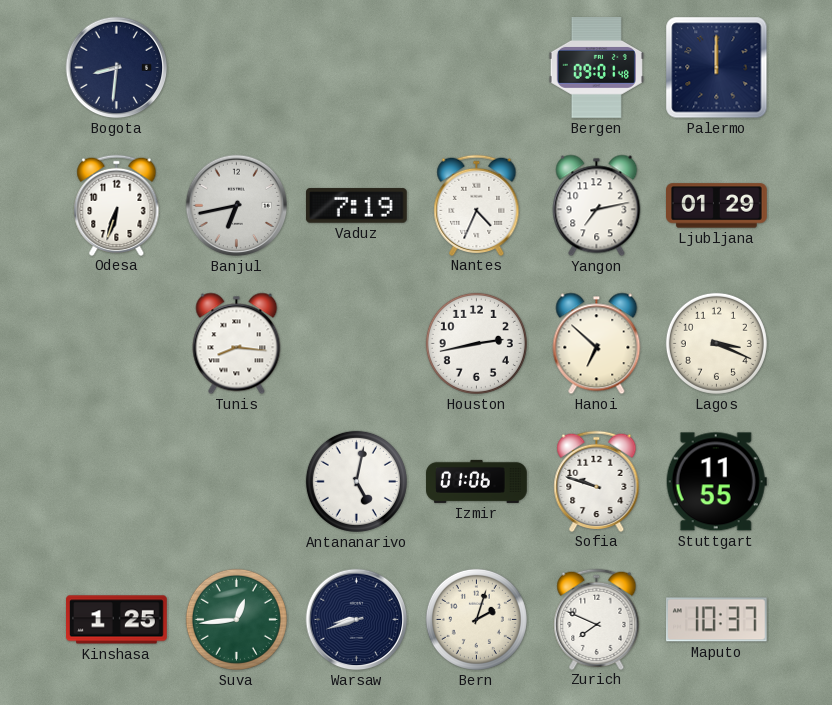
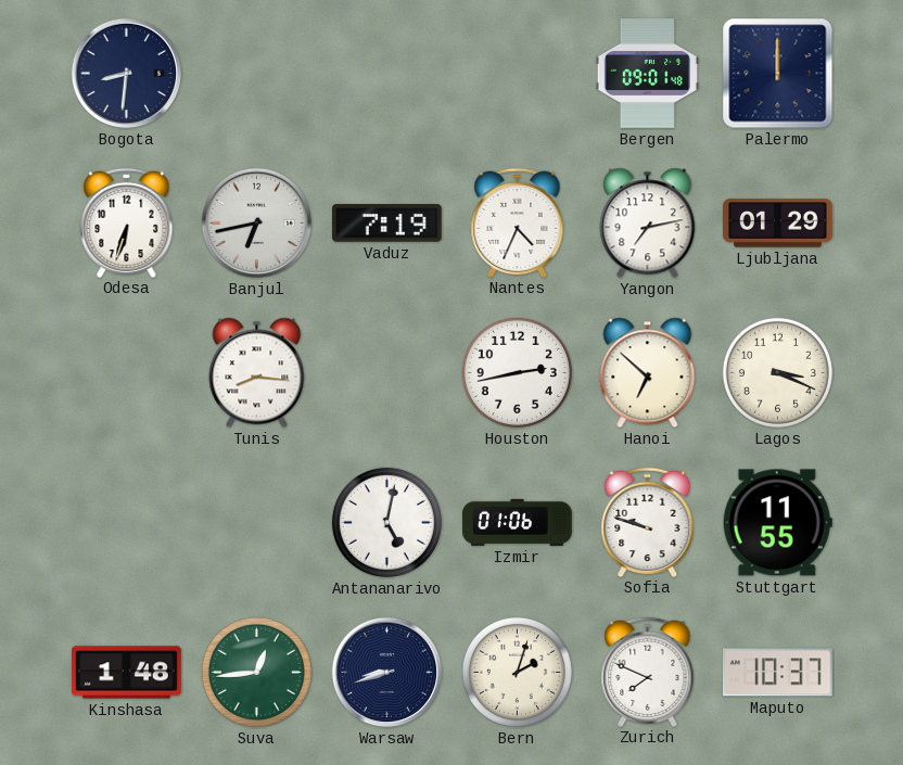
Kinshasa: 1:25 -> 1:48
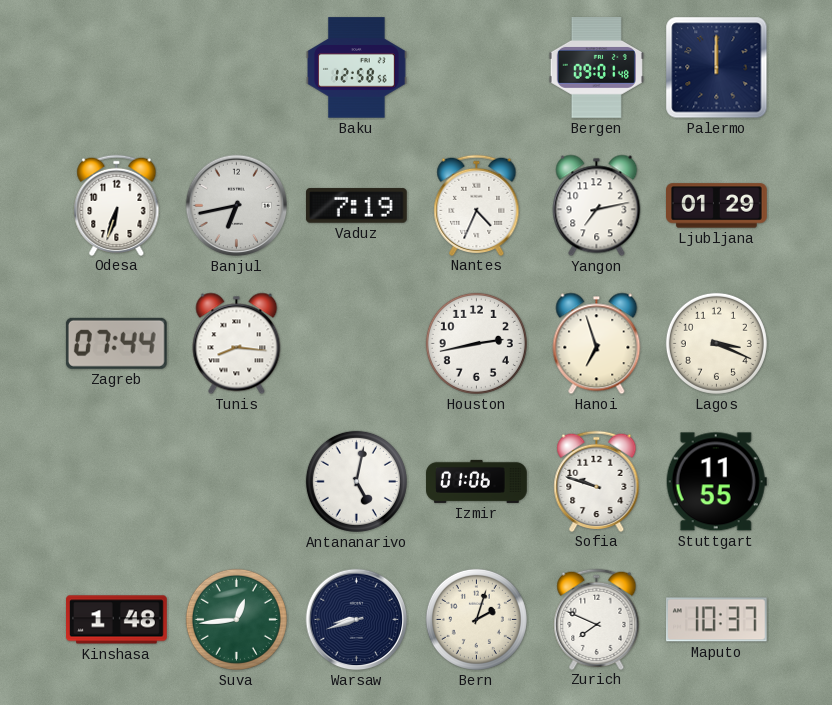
Bogota: 8:31 -> none
Baku: none -> 12:58
Zagreb: none -> 07:44
Hanoi: 6:52 -> 6:57
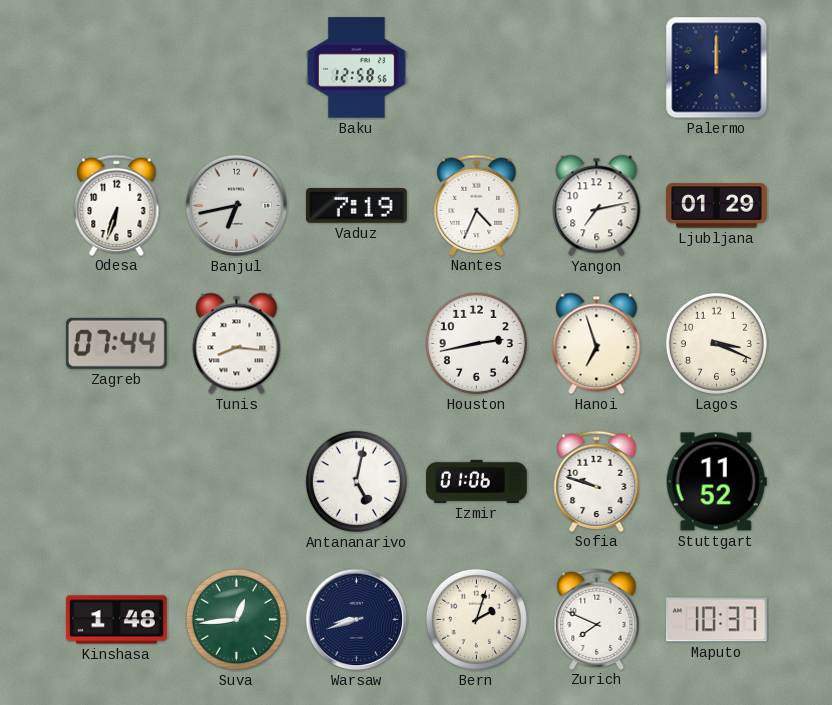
Bergen: 09:01 -> none
Stuttgart: 11:55 -> 11:52
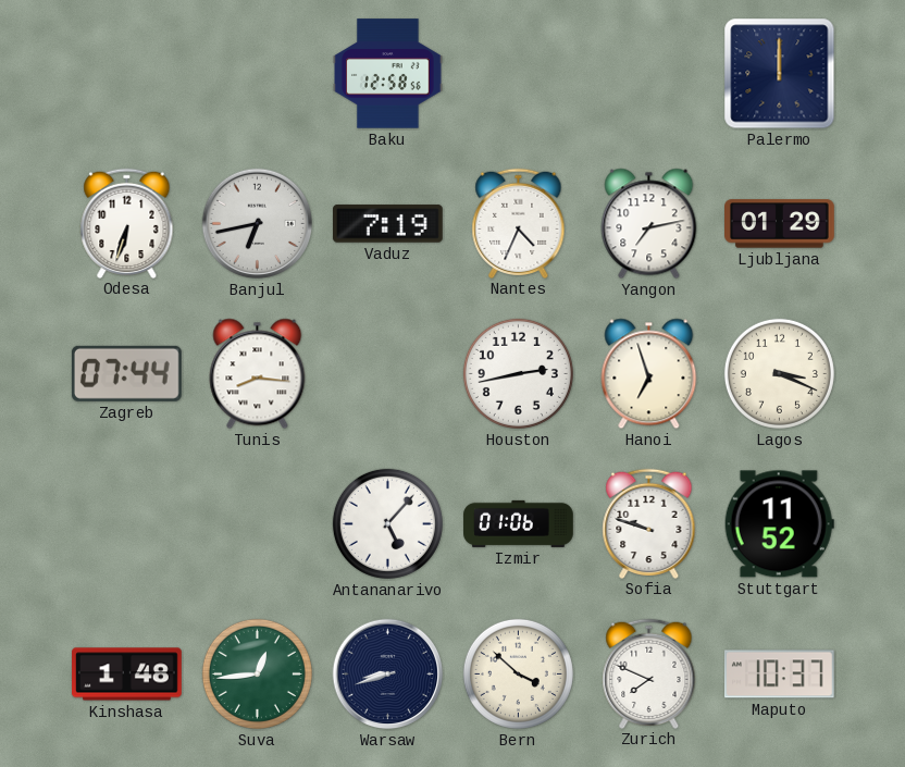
Antananarivo: 5:02 -> 5:07
Bern: 2:03 -> 3:52
